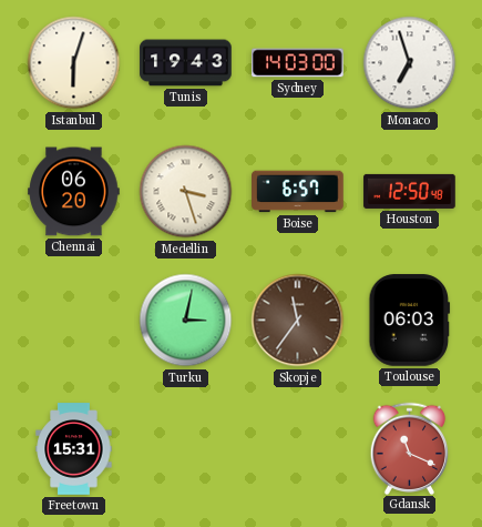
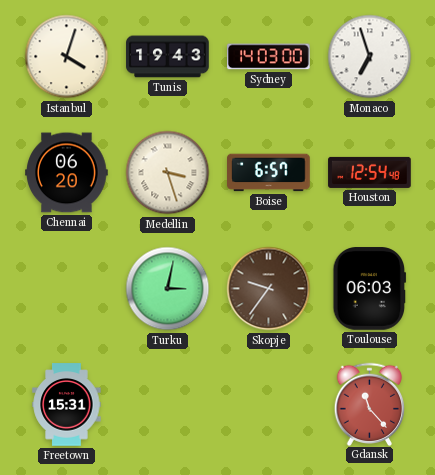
Istanbul: 6:03 -> 4:03
Houston: 12:50 -> 12:54
Skopje: 11:36 -> 9:36
Gdansk: 11:19 -> 11:23
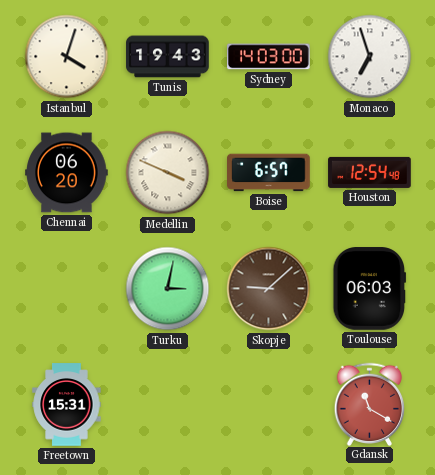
Medellin: 3:27 -> 3:49
Skopje: 9:36 -> 9:08
Gdansk: 11:23 -> 11:20
